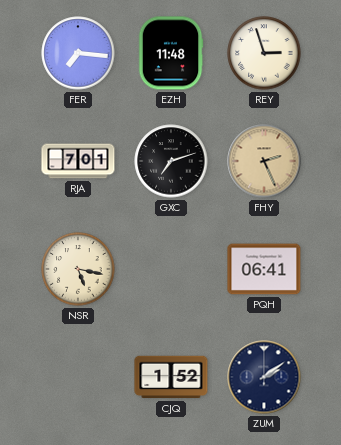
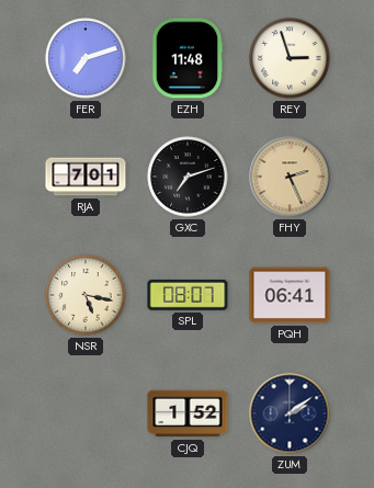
FER: 7:16 -> 7:12
SPL: none -> 08:07
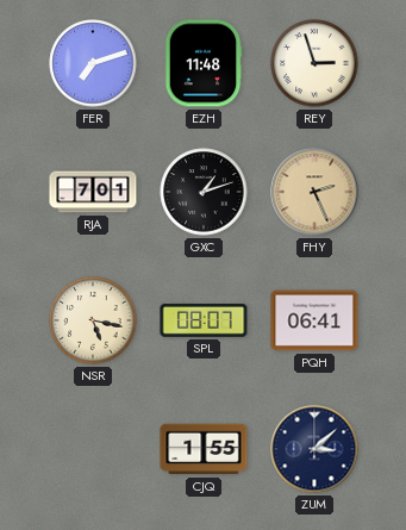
GXC: 7:12 -> 1:12
CJQ: 1:52 -> 1:55
ZUM: 2:09 -> 3:08
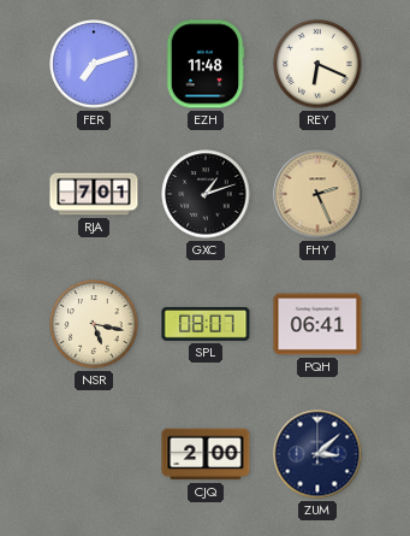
REY: 2:57 -> 6:19
CJQ: 1:55 -> 2:00
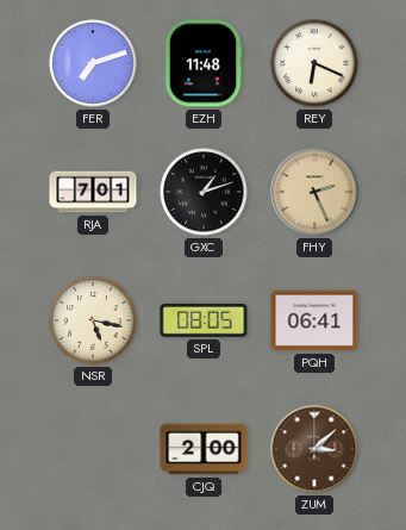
SPL: 08:07 -> 08:05
ZUM dial: navy -> brown
